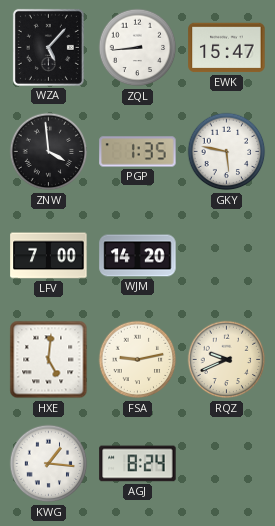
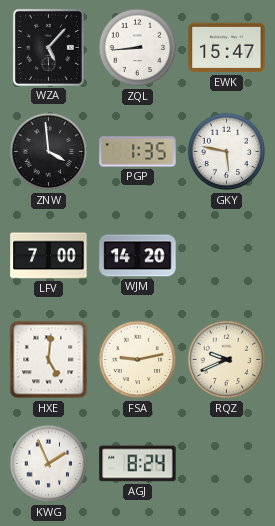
KWG: 1:16 -> 1:56
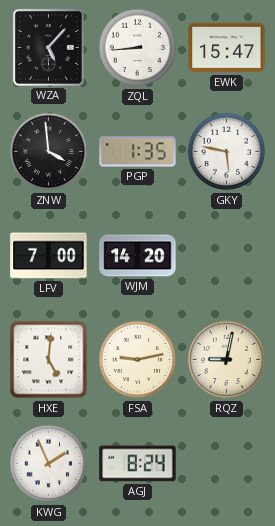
RQZ: 9:41 -> 9:02
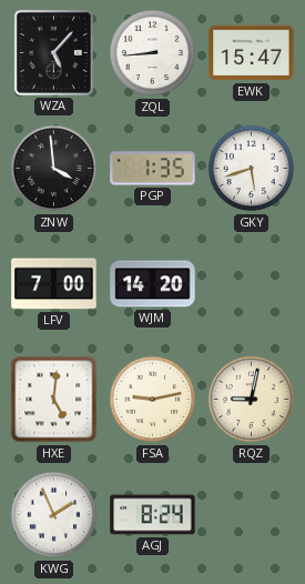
GKY: 5:47 -> 5:42
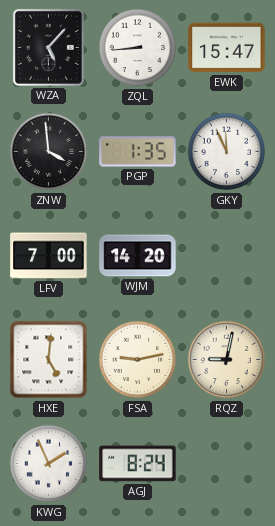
GKY: 5:42 -> 11:56
